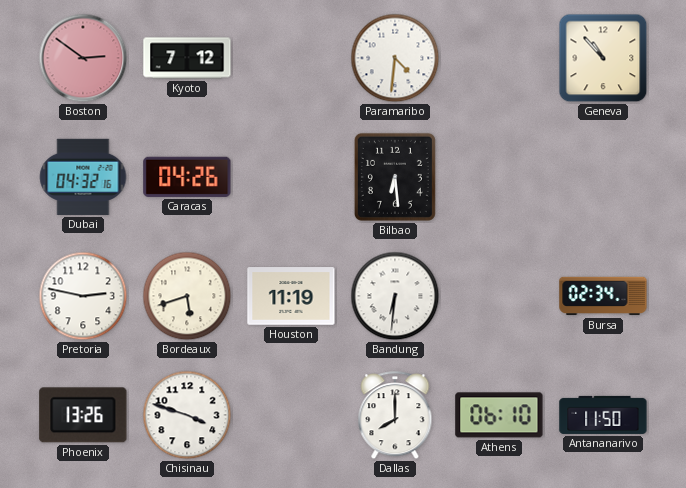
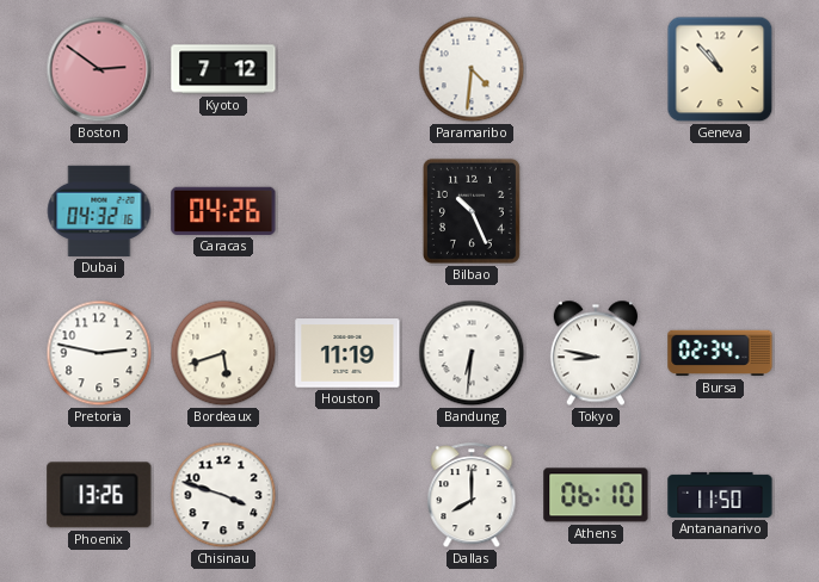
Bilbao: 6:29 -> 10:26
Tokyo: none -> 8:47
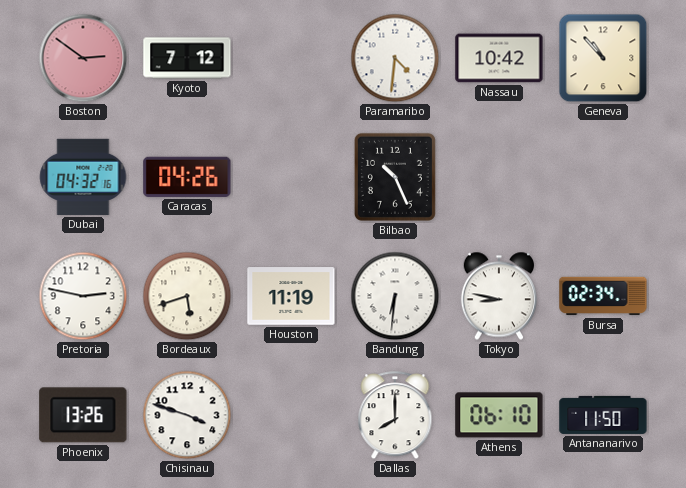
Nassau: none -> 10:42
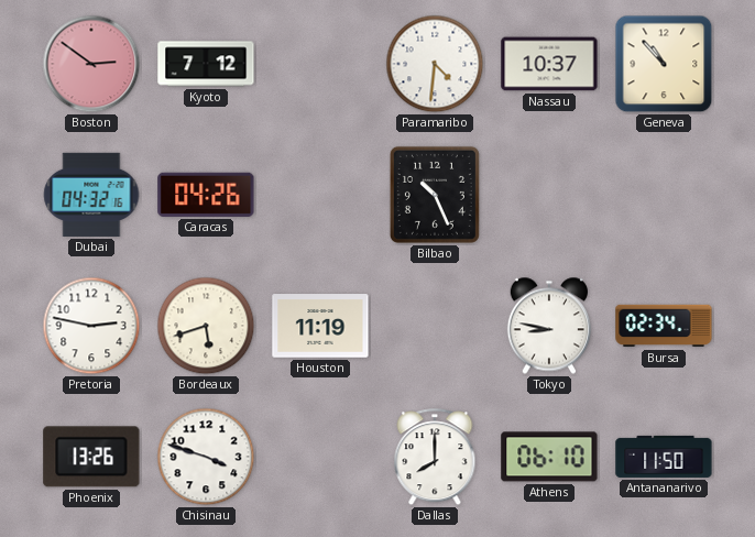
Nassau: 10:42 -> 10:37
Bandung: 6:31 -> none
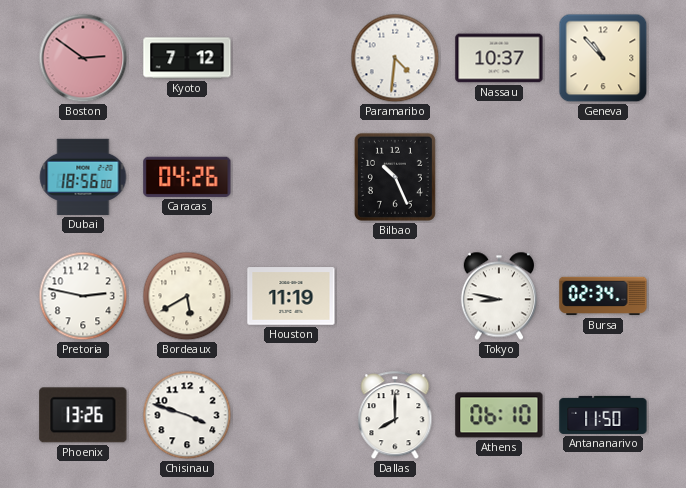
Dubai: 04:32 -> 18:56
Bordeaux: 5:42 -> 5:40
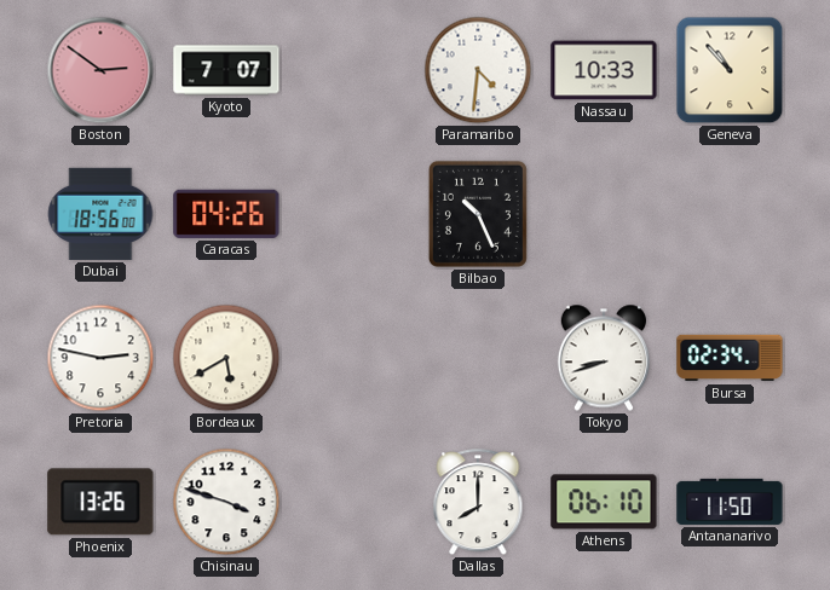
Kyoto: 7:12 -> 7:07
Nassau: 10:37 -> 10:33
Houston: 11:19 -> none
Tokyo: 8:47 -> 8:42
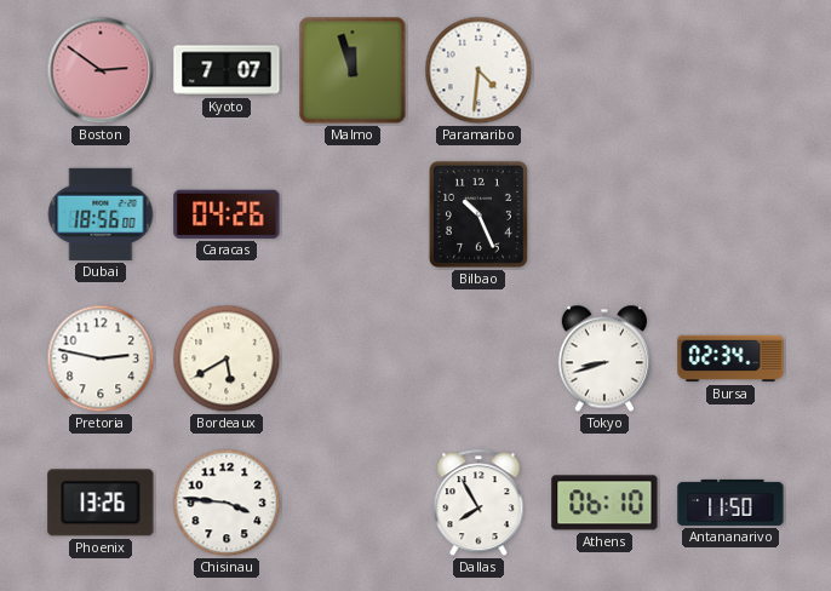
Malmo: none -> 11:57
Nassau: 10:33 -> none
Geneva: 10:53 -> none
Chisinau: 3:48 -> 3:46
Dallas: 8:00 -> 7:55
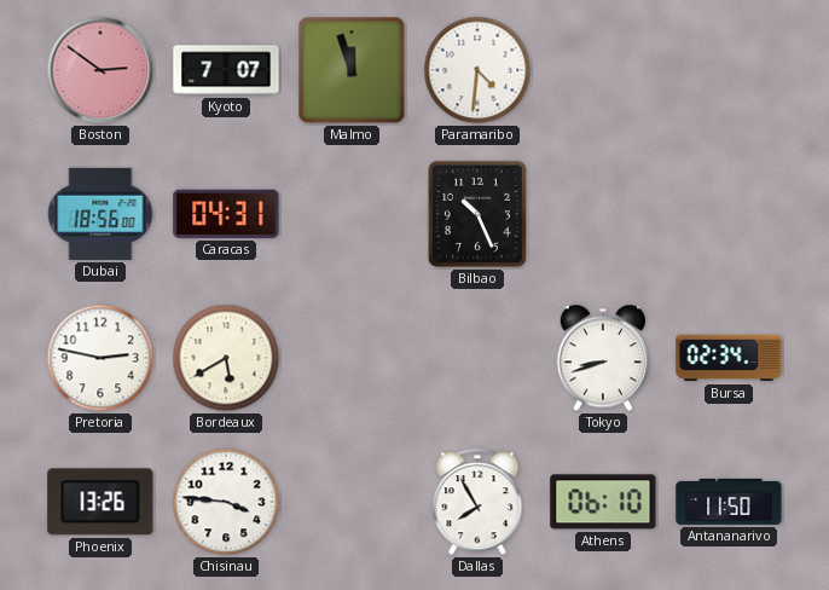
Caracas: 04:26 -> 04:31
